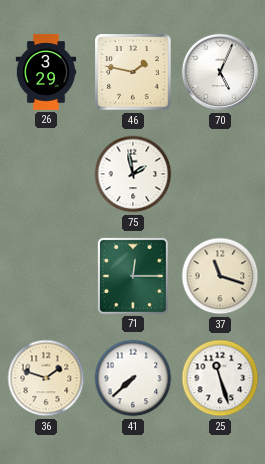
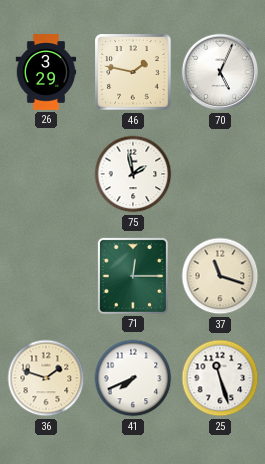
41: 7:38 -> 7:41
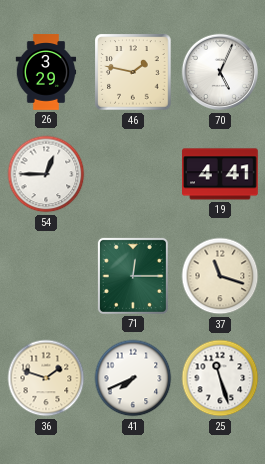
54: none -> 12:45
75: 1:58 -> none
19: none -> 4:41
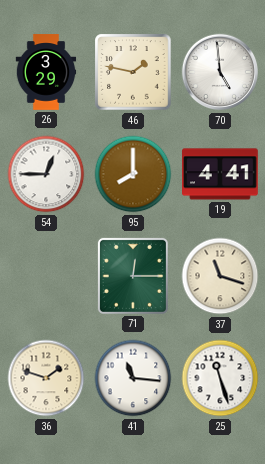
70: 5:04 -> 4:59
95: none -> 8:00
41: 7:41 -> 11:16
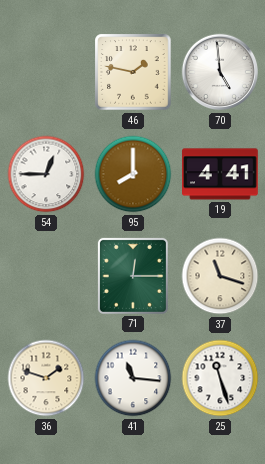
26: 3:29 -> none
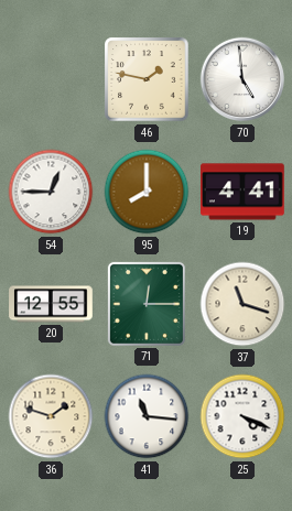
20: none -> 12:55
25: 11:27 -> 4:19
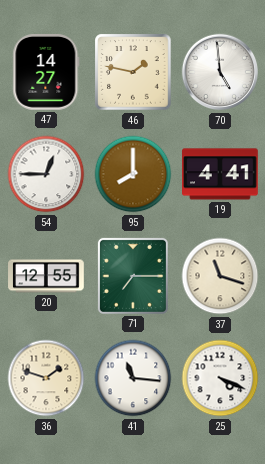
47: none -> 14:27
71: 12:15 -> 7:15
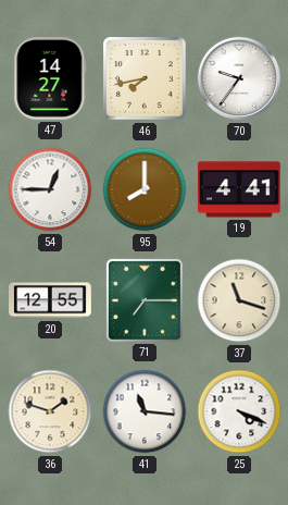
46: 1:47 -> 7:43
70: 4:59 -> 9:36
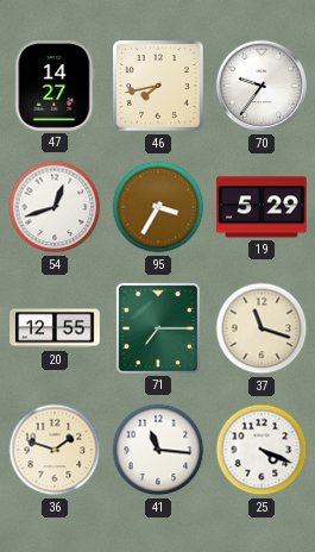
54: 12:45 -> 12:42
95: 8:00 -> 3:35
19: 4:41 -> 5:29
